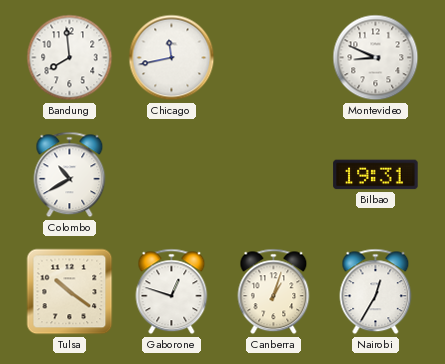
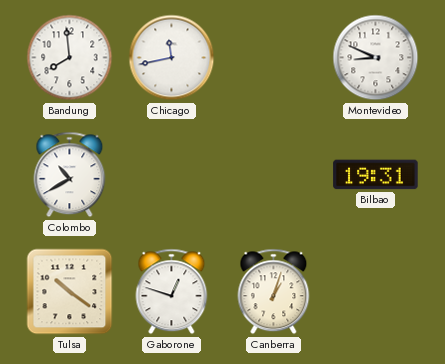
Nairobi: 12:35 -> none
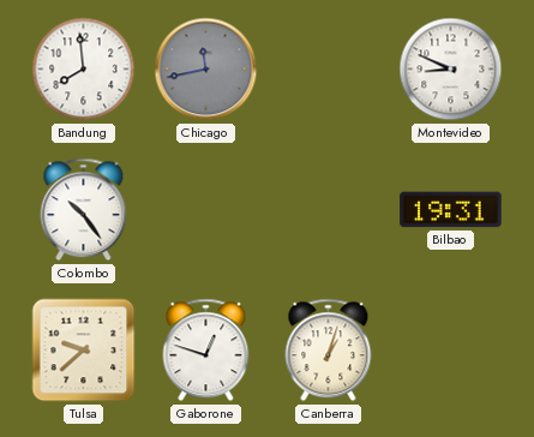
Chicago dial: white -> grey
Colombo: 10:40 -> 10:24
Tulsa: 10:21 -> 9:38
